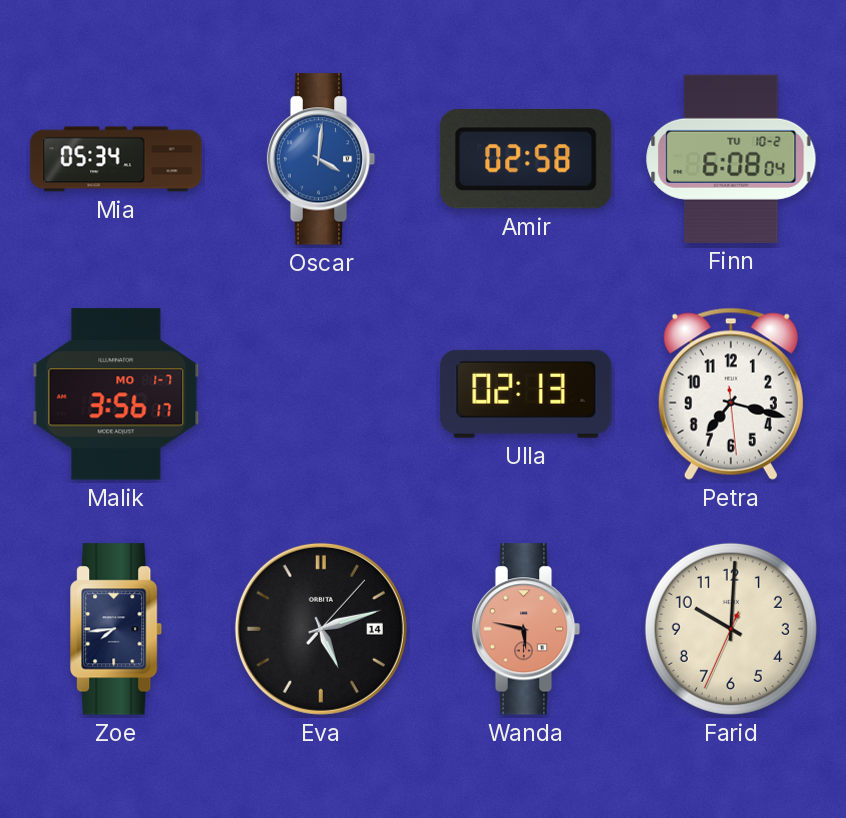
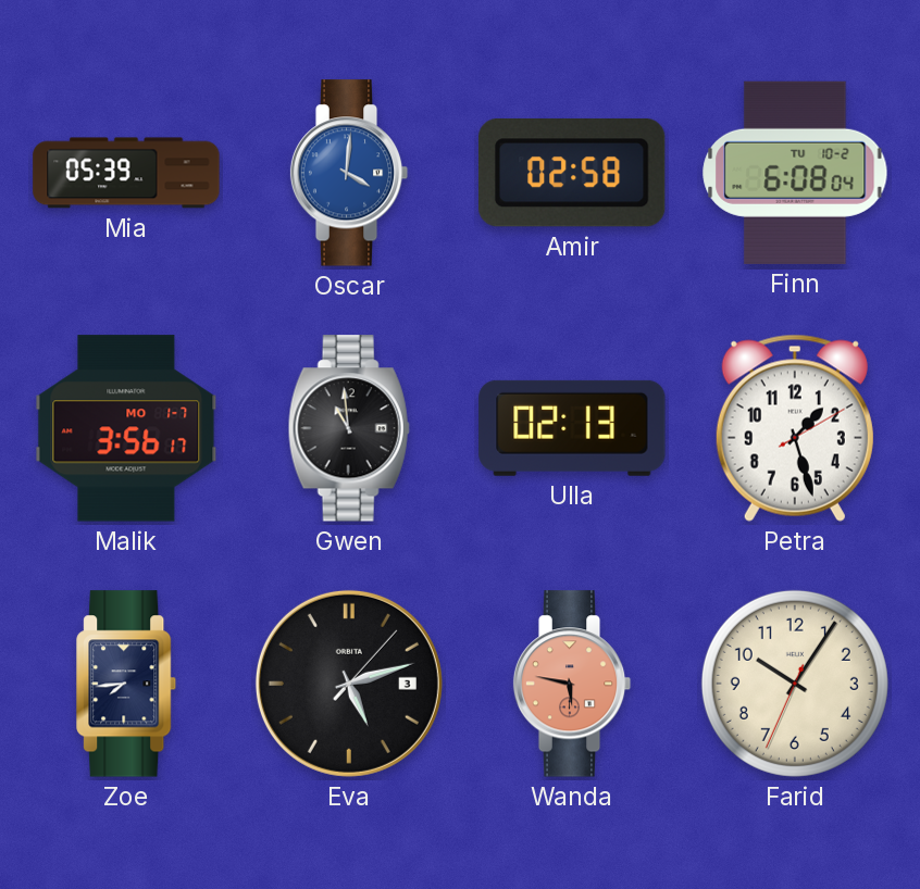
Mia: 05:34 -> 05:39
Gwen: none -> 10:59
Petra: 7:17 -> 1:27
Eva date: 14 -> 3
Farid: 10:00 -> 10:05
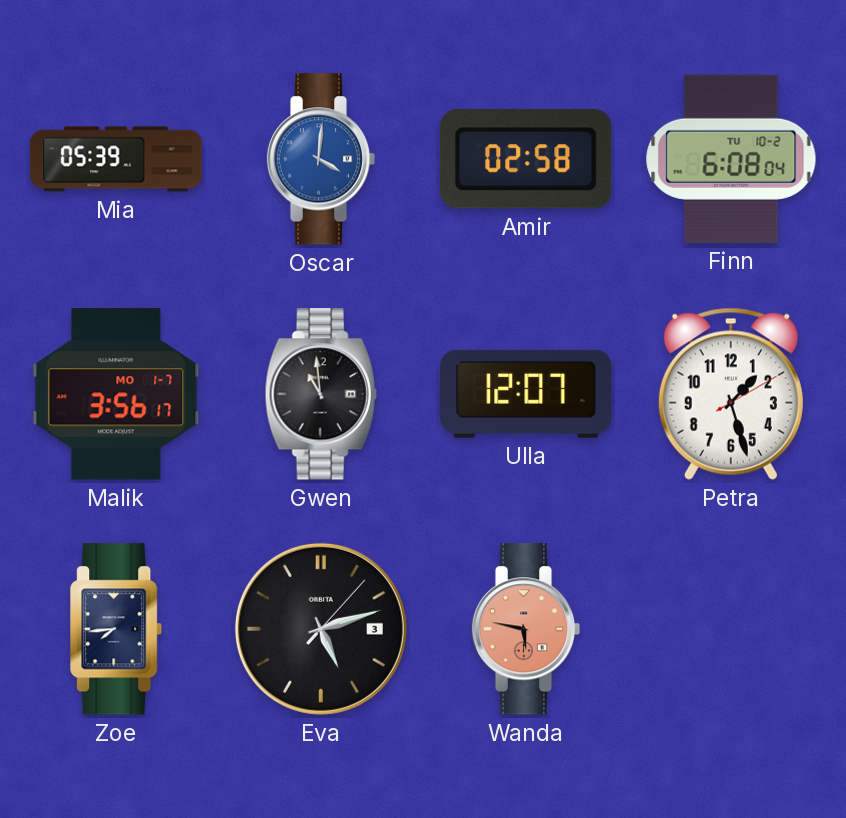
Ulla: 02:13 -> 12:07
Farid: 10:05 -> none
